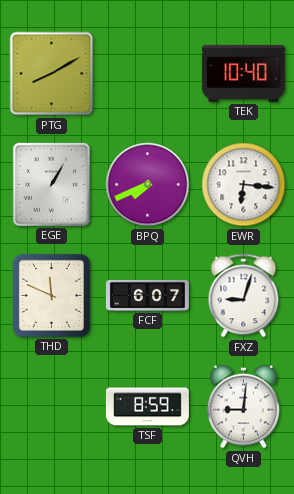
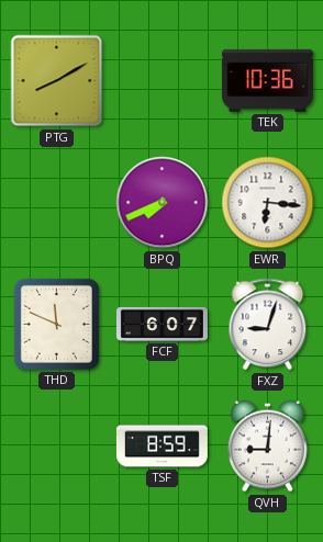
TEK: 10:40 -> 10:36
EGE: 1:05 -> none
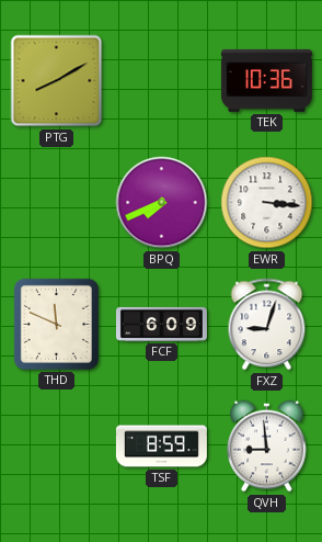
EWR: 6:16 -> 3:16
FCF: 6:07 -> 6:09
QVH: 9:01 -> 8:59
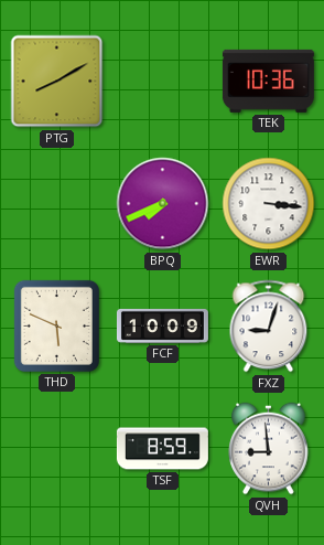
THD: 11:49 -> 5:49
FCF: 6:09 -> 10:09
